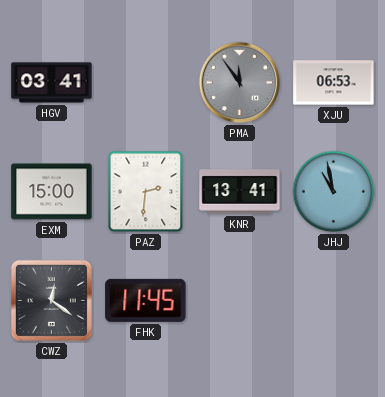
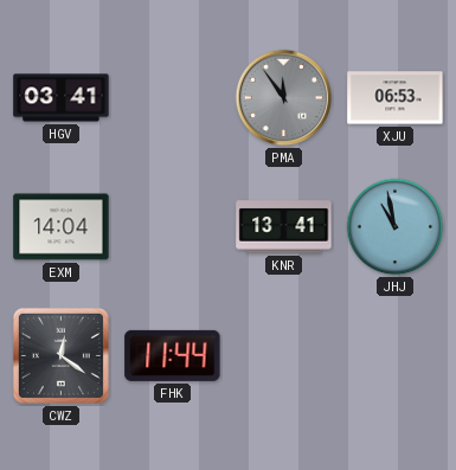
EXM: 15:00 -> 14:04
PAZ: 2:31 -> none
FHK: 11:45 -> 11:44
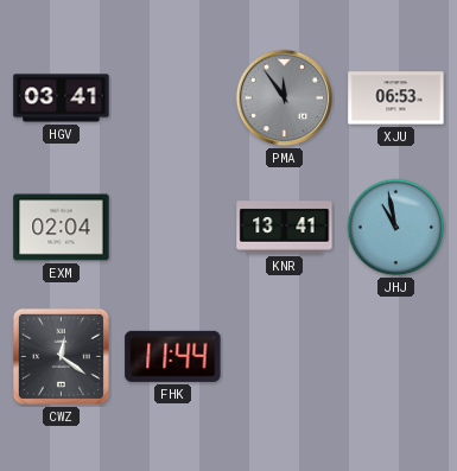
EXM: 14:04 -> 02:04
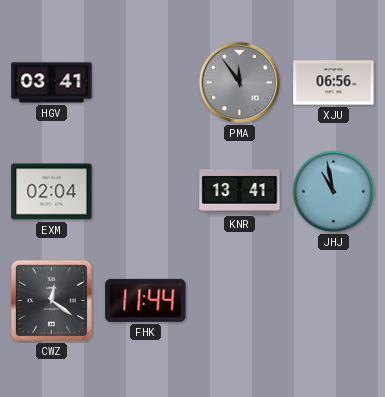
XJU: 06:53 -> 06:56
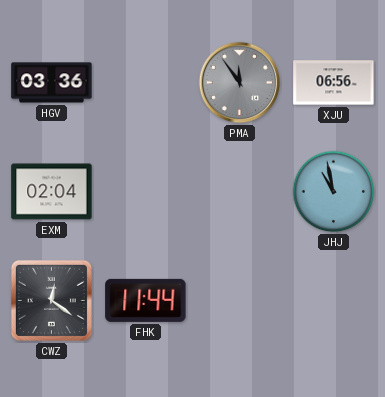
HGV: 03:41 -> 03:36
KNR: 13:41 -> none
